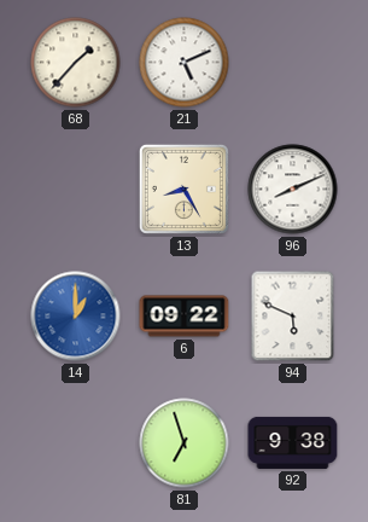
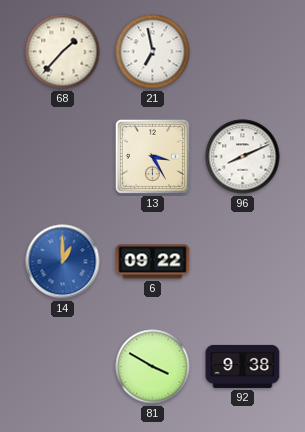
21: 5:11 -> 6:58
13: 8:25 -> 3:25
94: 5:49 -> none
81: 6:57 -> 3:50
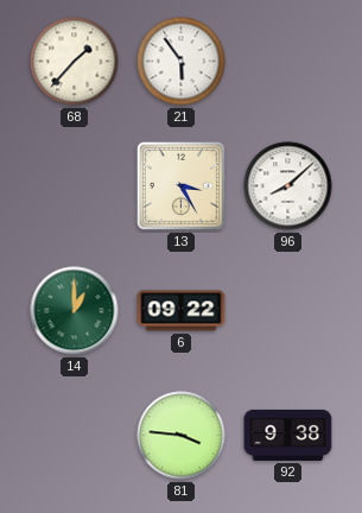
21: 6:58 -> 5:54
96: 8:11 -> 8:08
14 dial: blue -> green
81: 3:50 -> 3:46
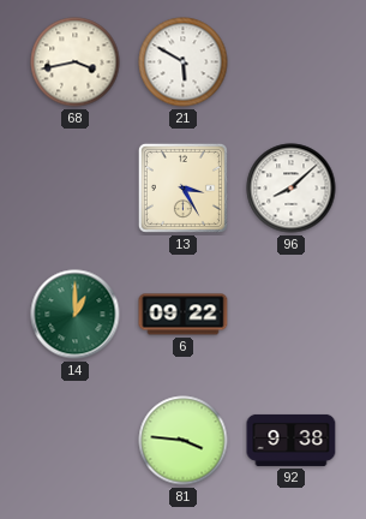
68: 1:37 -> 3:43
21: 5:54 -> 5:50
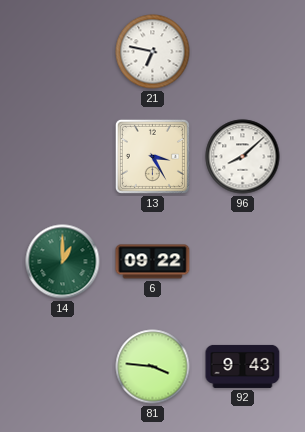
68: 3:43 -> none
21: 5:50 -> 6:47
92: 9:38 -> 9:43
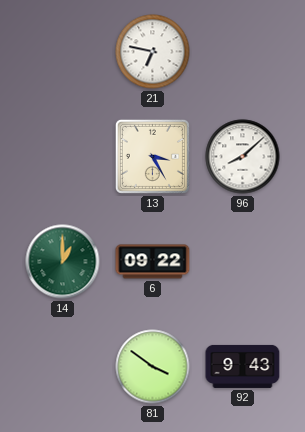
81: 3:46 -> 3:51
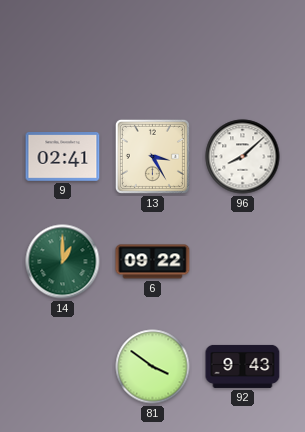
21: 6:47 -> none
9: none -> 02:41
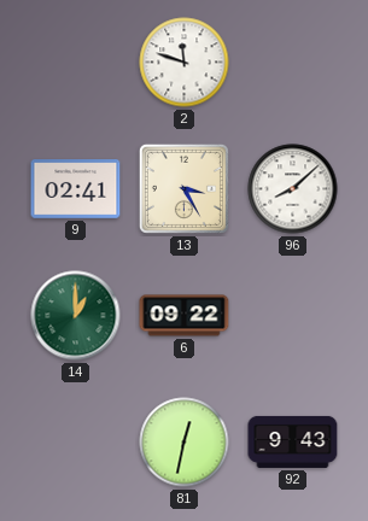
2: none -> 11:48
81: 3:51 -> 12:32
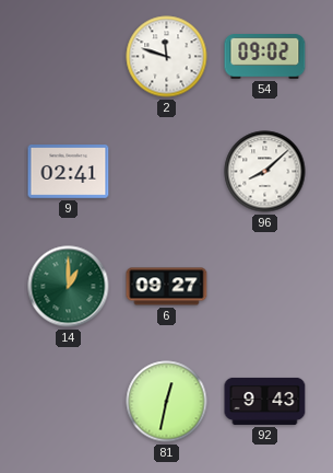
54: none -> 09:02
13: 3:25 -> none
6: 09:22 -> 09:27
